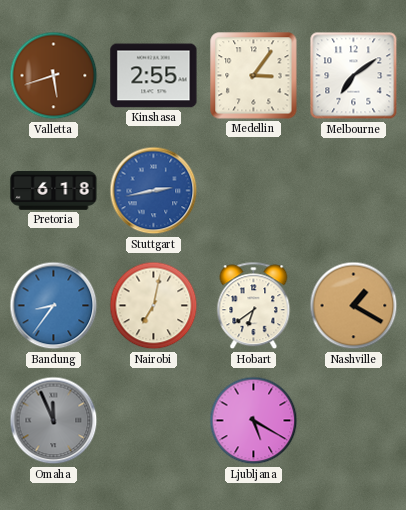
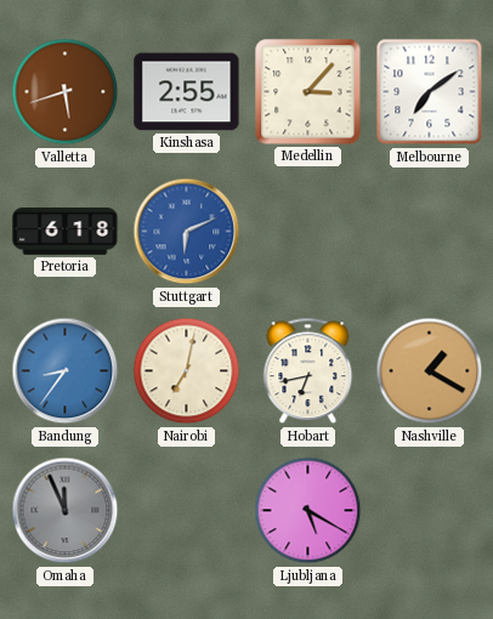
Medellin: 3:06 -> 3:07
Stuttgart: 2:43 -> 6:11
Hobart: 6:39 -> 6:43
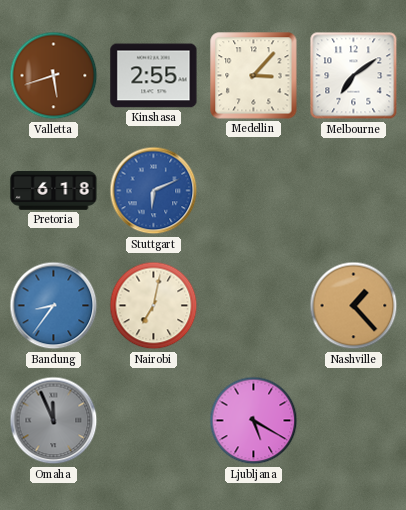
Hobart: 6:43 -> none
Nashville: 1:20 -> 1:23
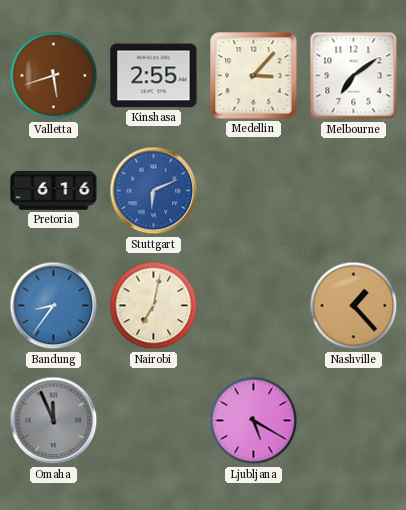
Pretoria: 6:18 -> 6:16
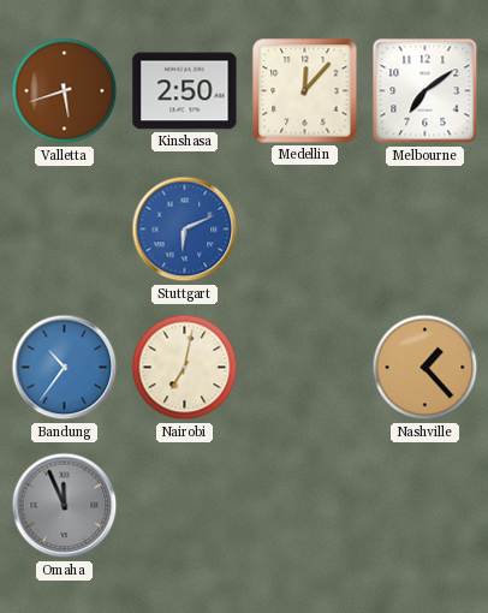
Kinshasa: 2:55 -> 2:50
Medellin: 3:07 -> 12:07
Pretoria: 6:16 -> none
Bandung: 8:36 -> 10:36
Ljubljana: 5:20 -> none
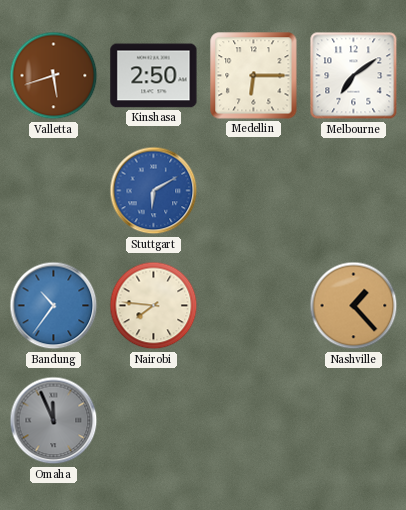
Medellin: 12:07 -> 6:15
Stuttgart: 6:11 -> 6:10
Nairobi: 7:02 -> 7:46
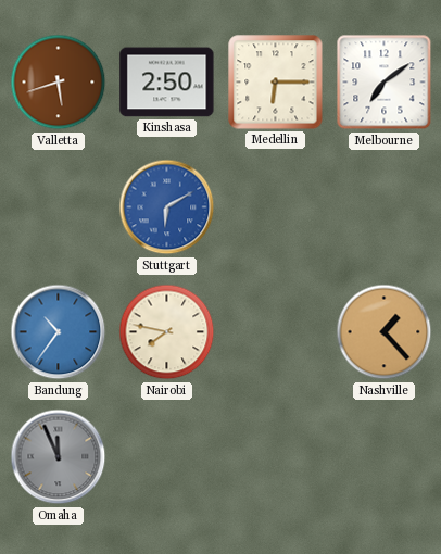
Nairobi: 7:46 -> 7:47
